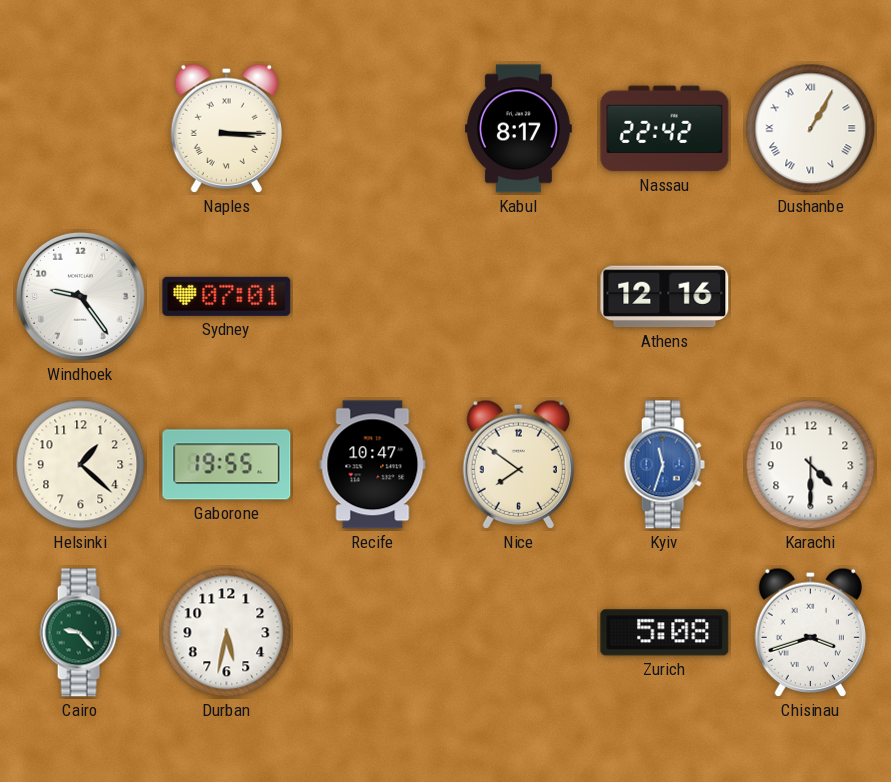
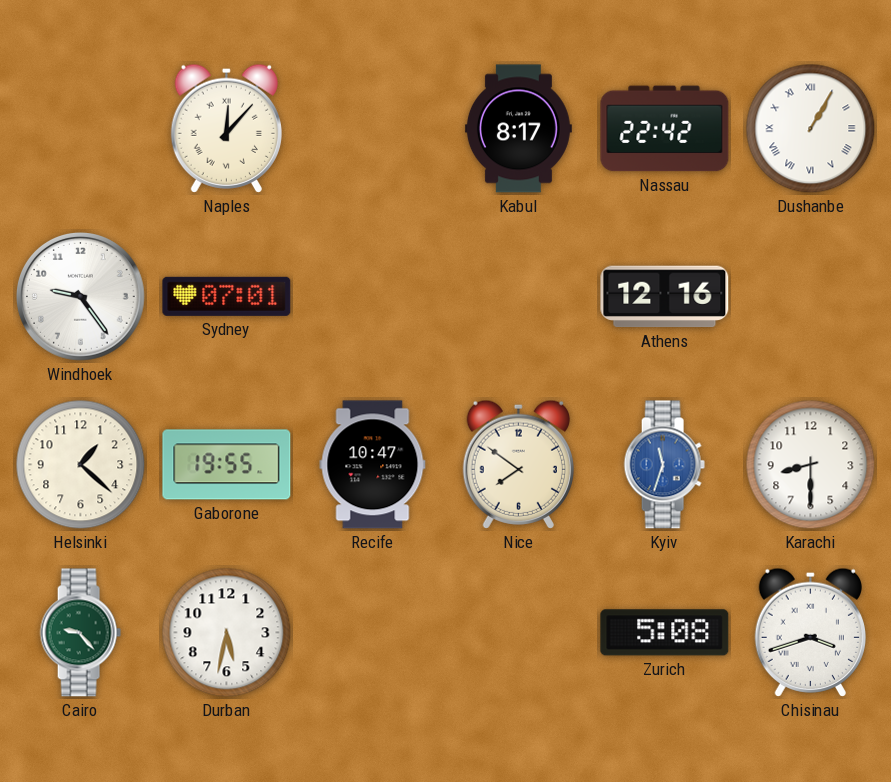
Naples: 3:15 -> 12:07
Karachi: 4:30 -> 8:30
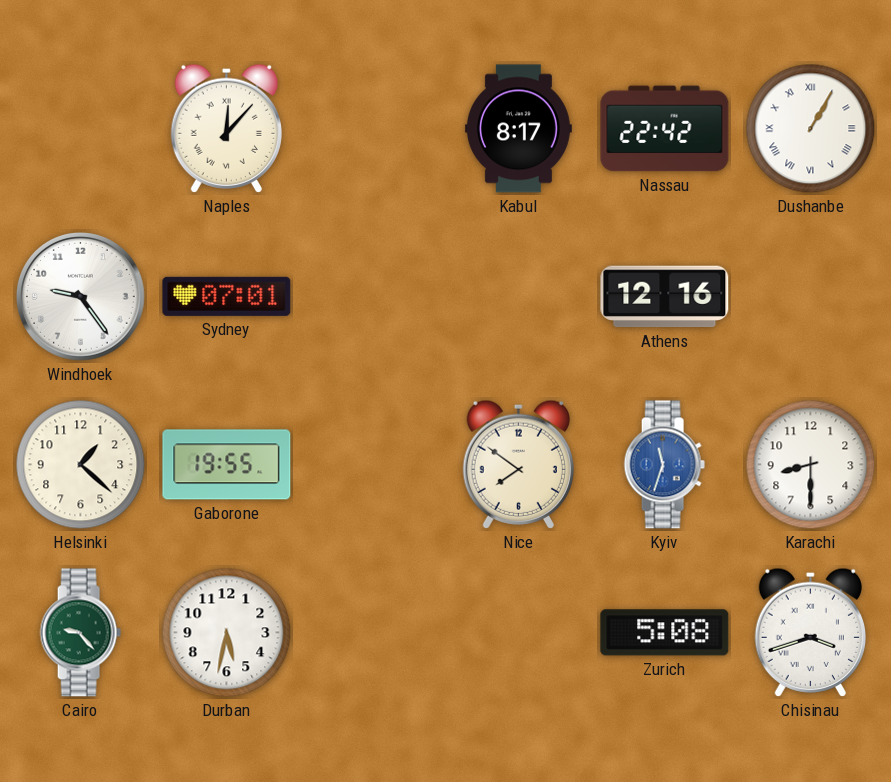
Recife: 10:47 -> none
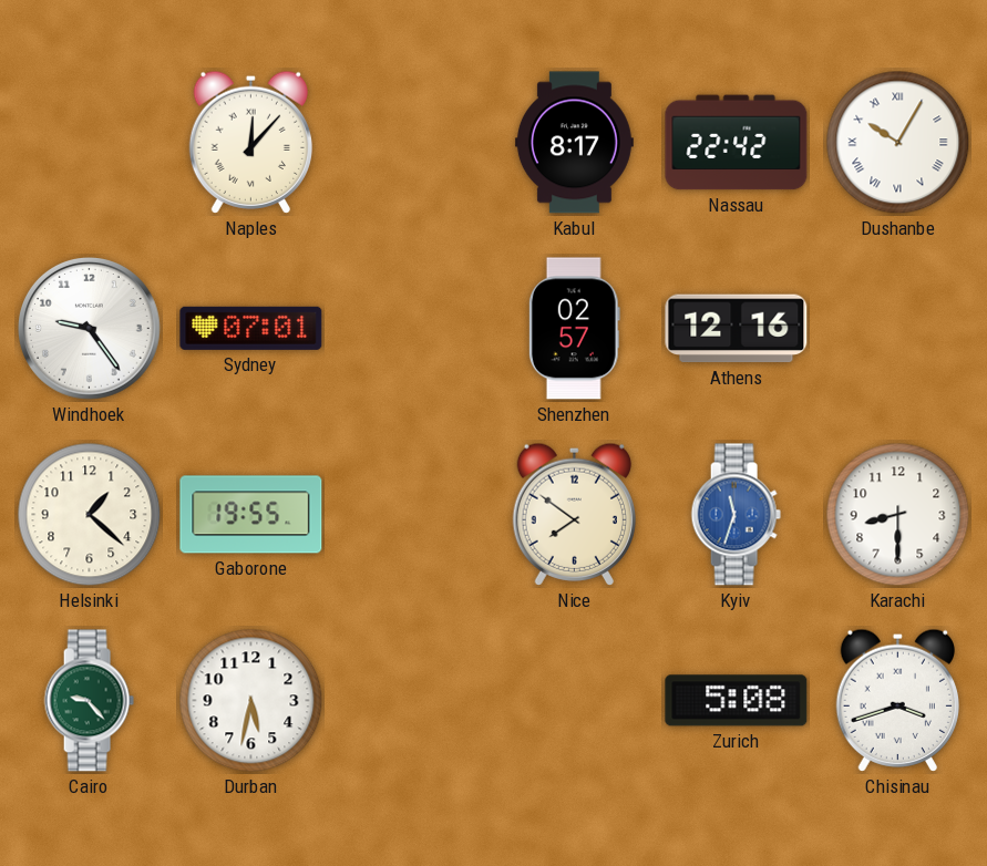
Dushanbe: 1:05 -> 10:05
Shenzhen: none -> 02:57
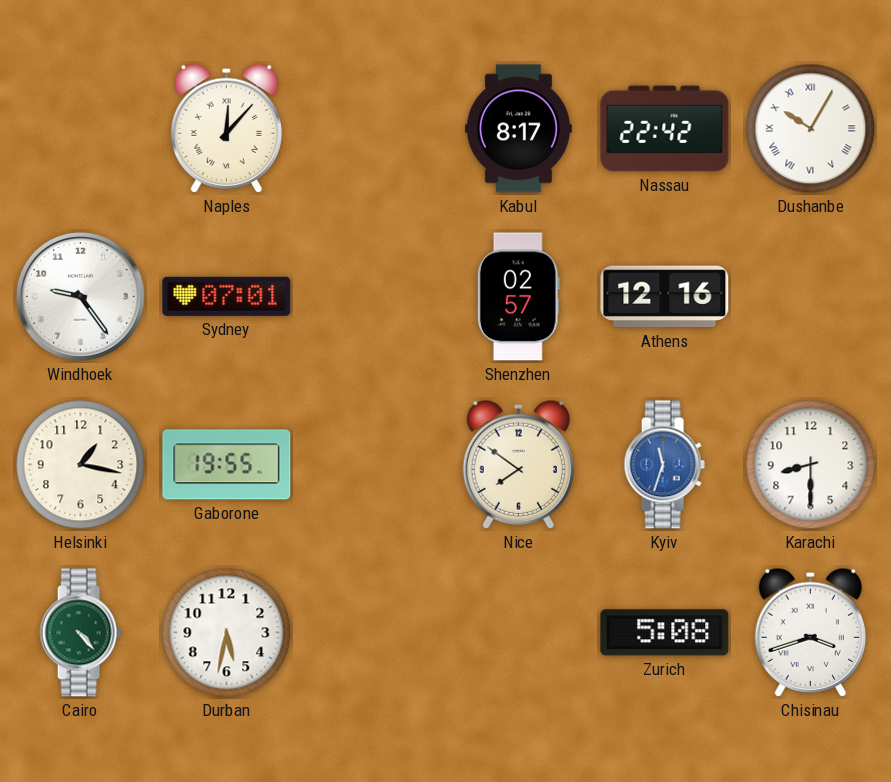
Helsinki: 1:22 -> 1:17
Cairo: 9:23 -> 4:23
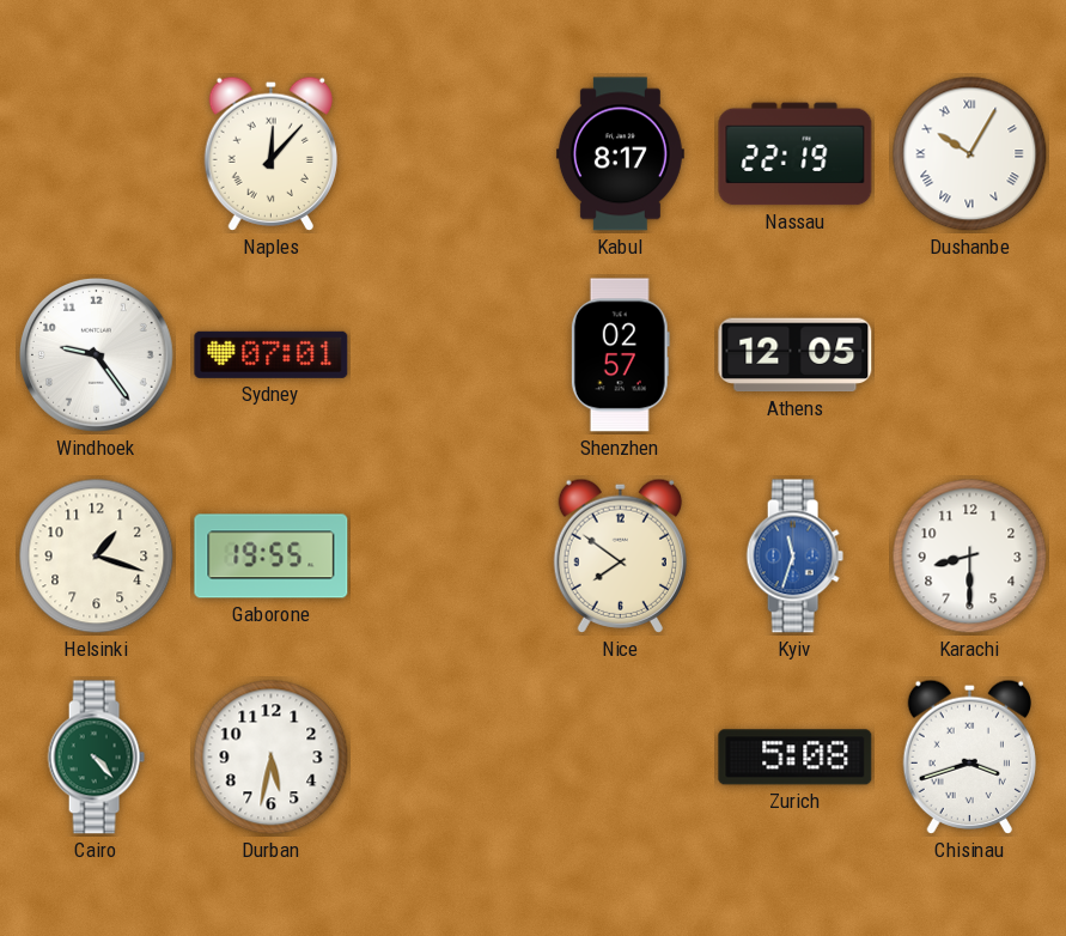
Nassau: 22:42 -> 22:19
Athens: 12:16 -> 12:05
Helsinki: 1:17 -> 1:18
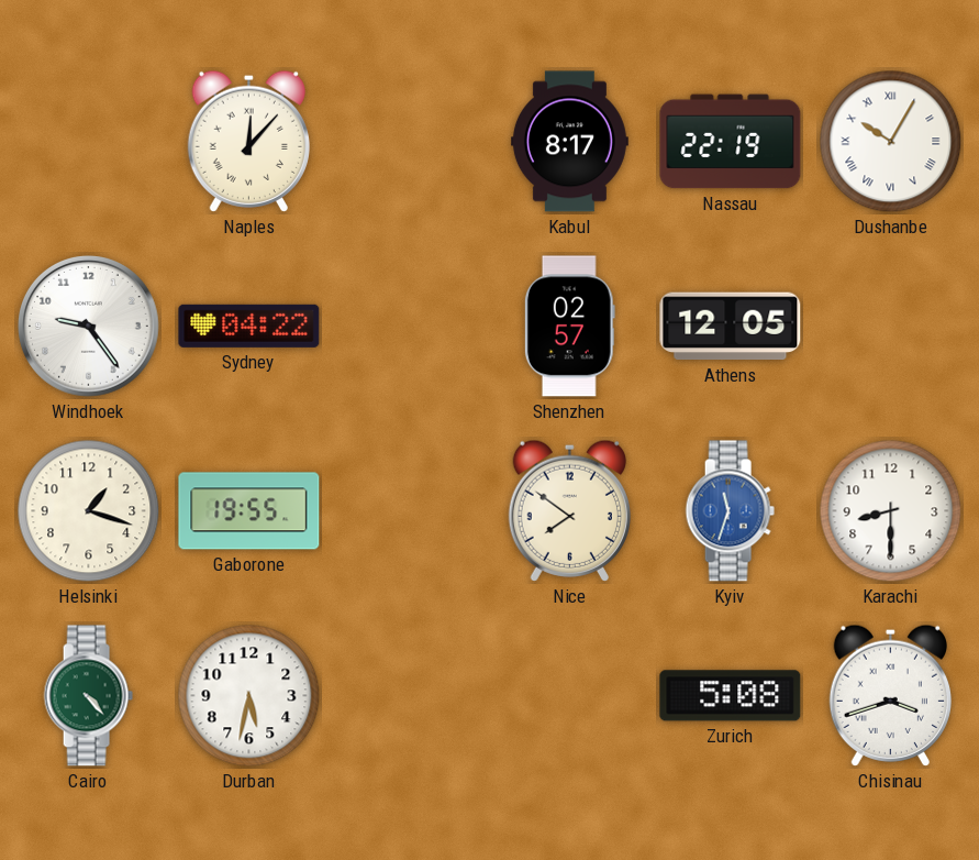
Sydney: 07:01 -> 04:22
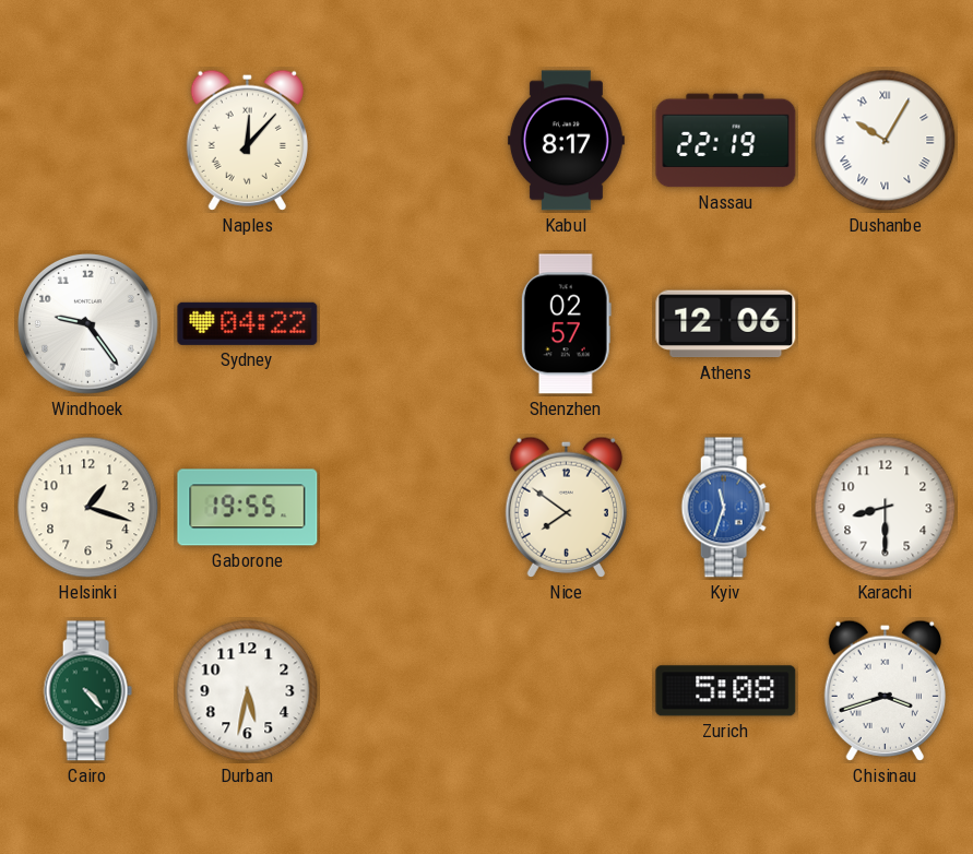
Athens: 12:05 -> 12:06
